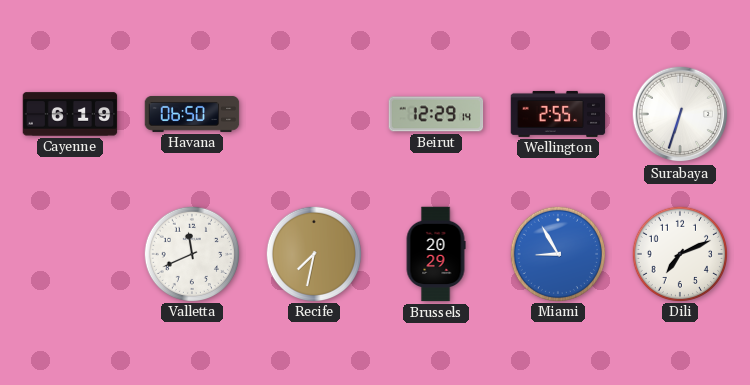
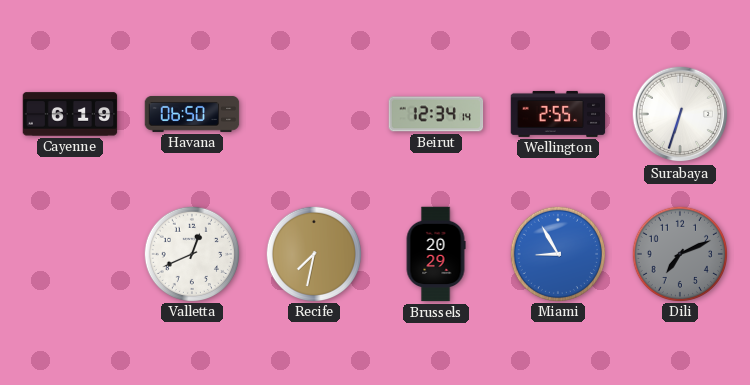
Beirut: 12:29 -> 12:34
Valletta: 11:41 -> 12:41
Dili dial: white -> grey
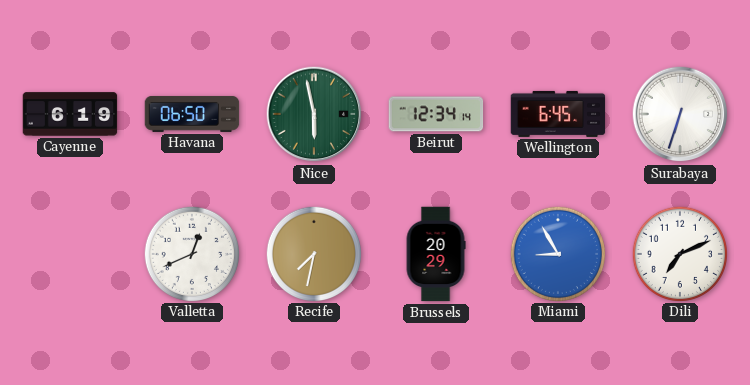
Nice: none -> 5:58
Wellington: 2:55 -> 6:45
Dili dial: grey -> white
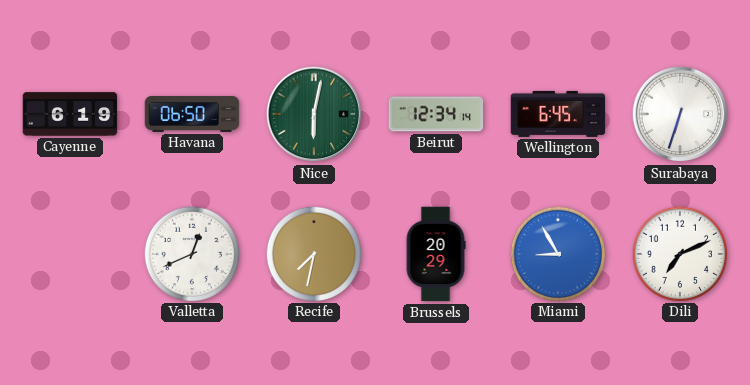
Nice: 5:58 -> 6:02
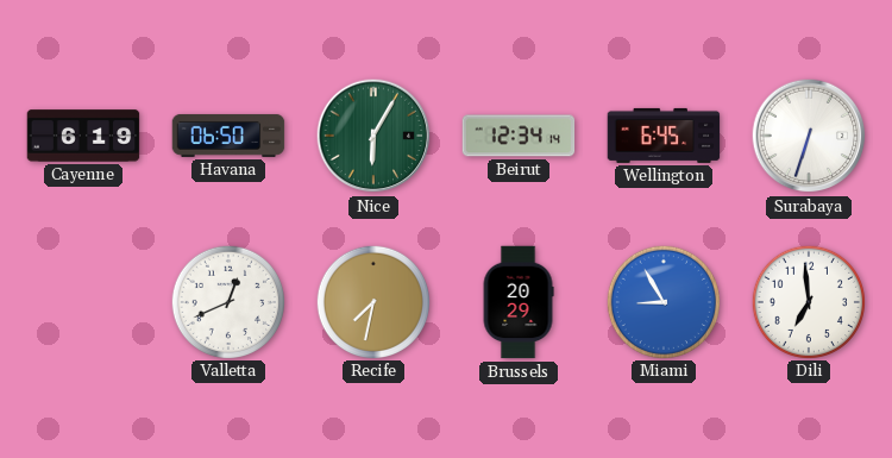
Nice: 6:02 -> 6:05
Dili: 7:11 -> 6:59
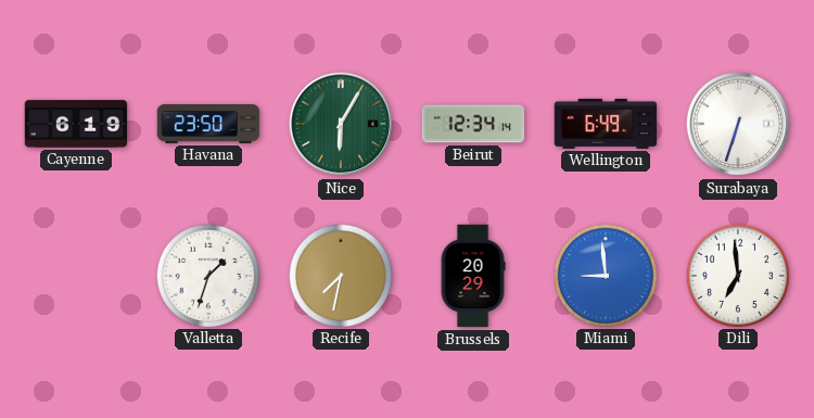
Havana: 06:50 -> 23:50
Wellington: 6:45 -> 6:49
Valletta: 12:41 -> 1:33
Miami: 8:55 -> 8:59
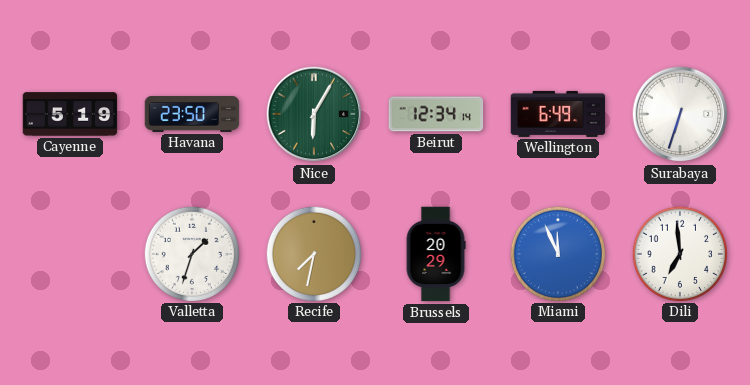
Cayenne: 6:19 -> 5:19
Miami: 8:59 -> 11:56
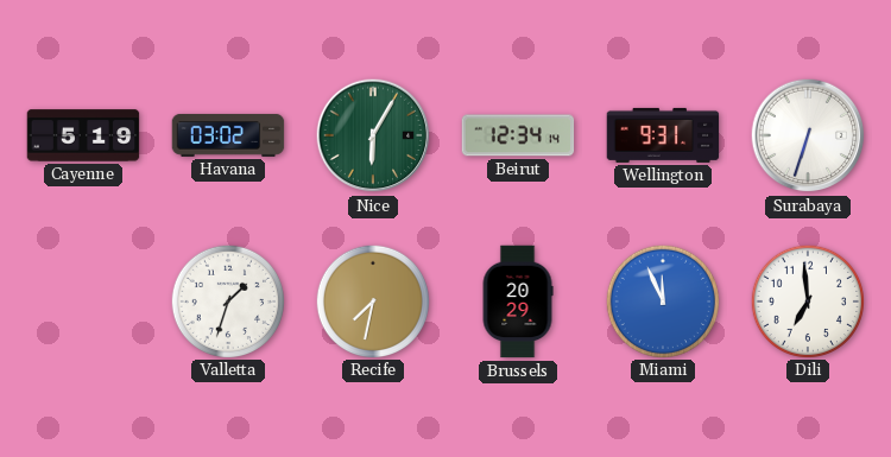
Havana: 23:50 -> 03:02
Wellington: 6:49 -> 9:31
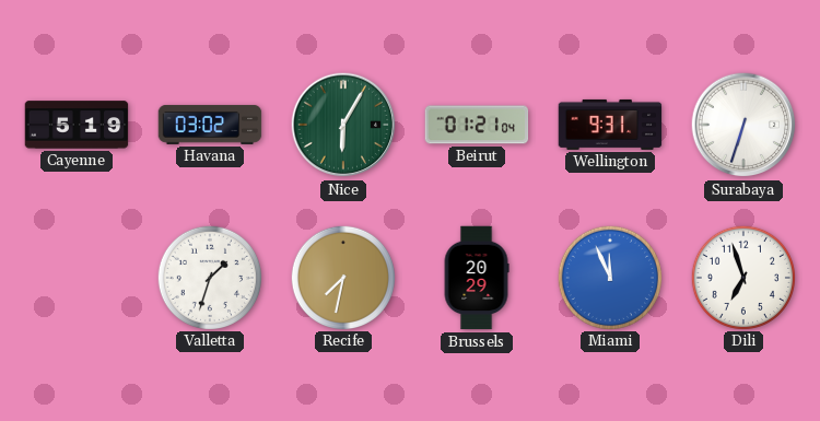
Beirut: 12:34 -> 01:21
Dili: 6:59 -> 6:57
